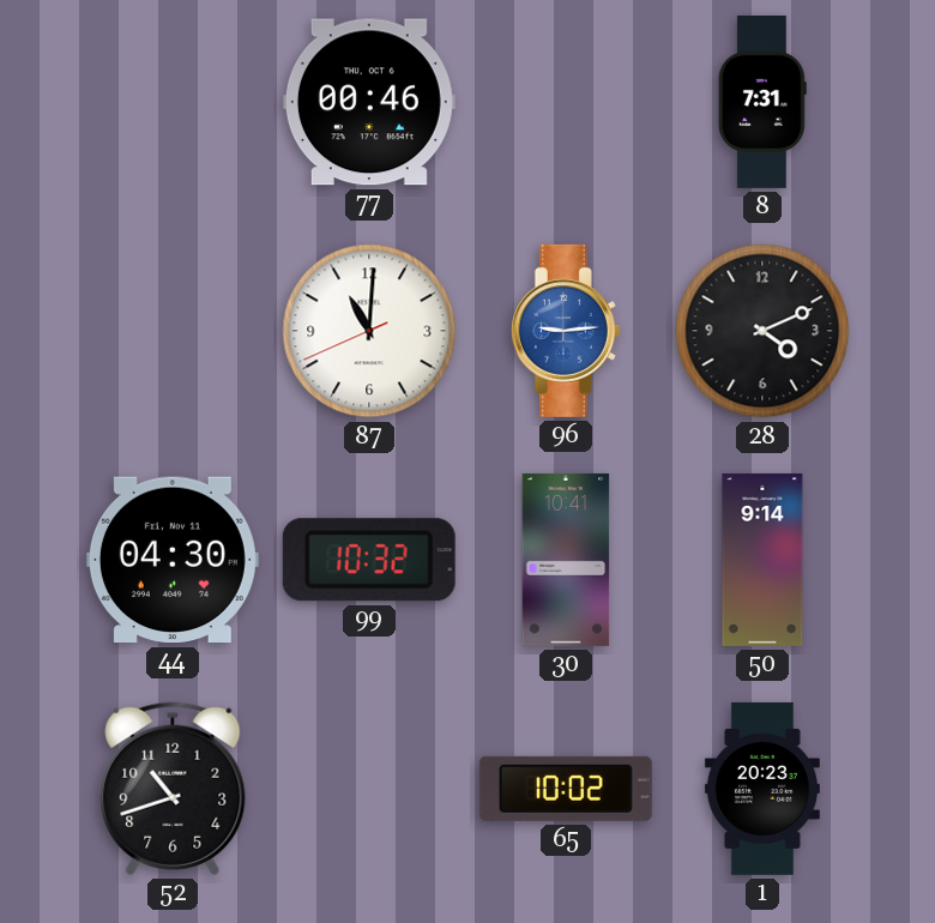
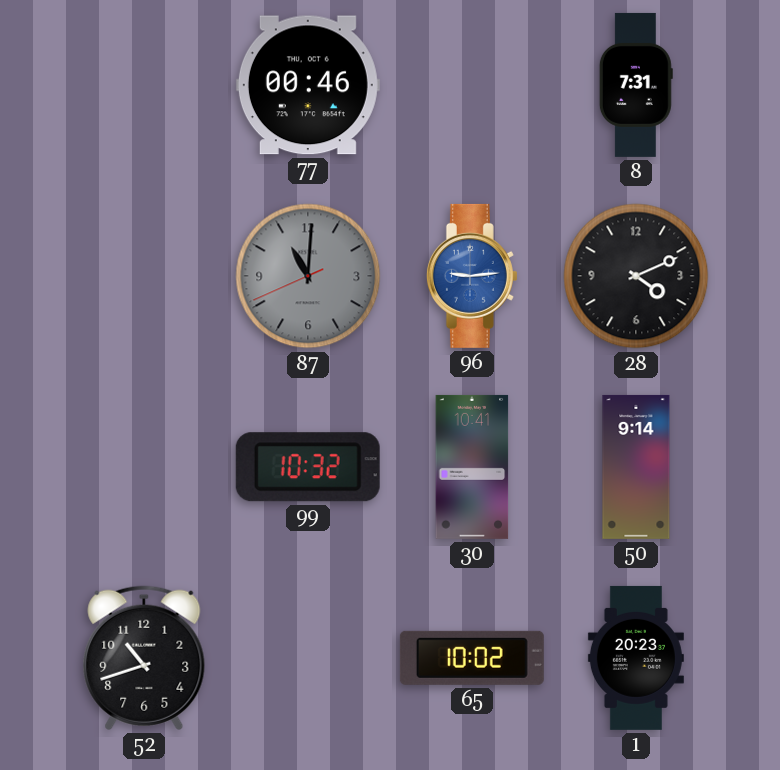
87 dial: white -> grey
44: 04:30 -> none
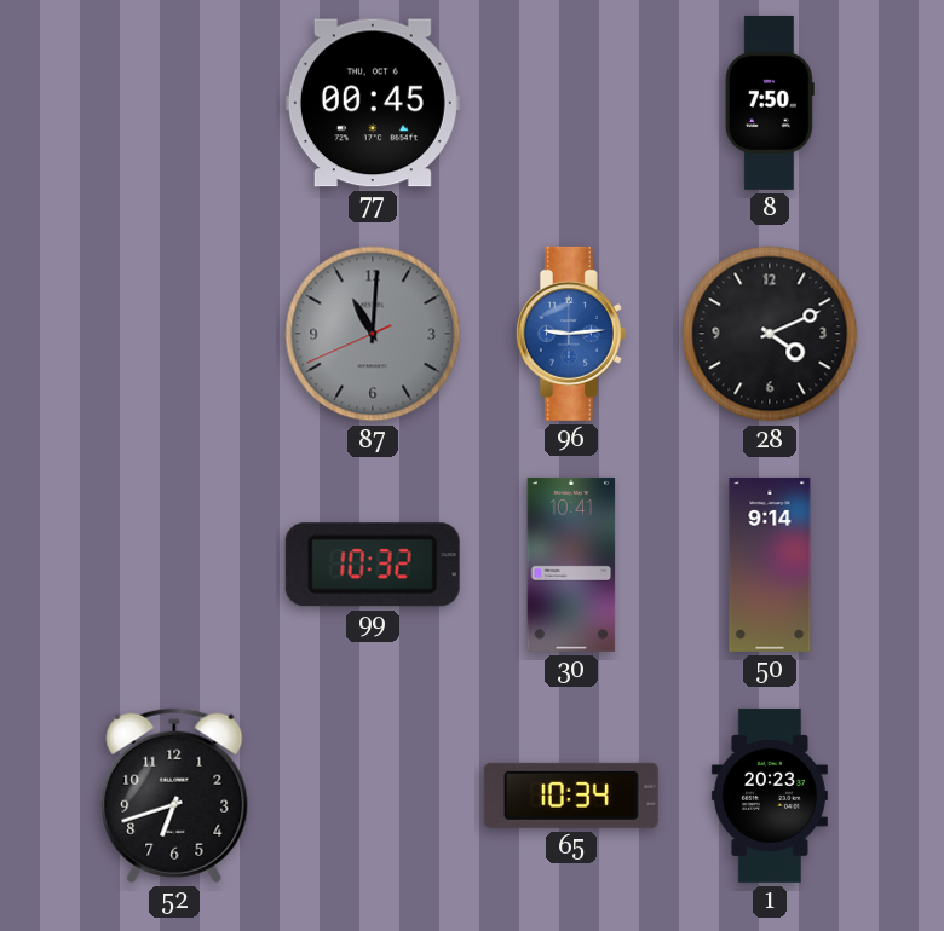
77: 00:46 -> 00:45
8: 7:31 -> 7:50
52: 10:42 -> 6:42
65: 10:02 -> 10:34
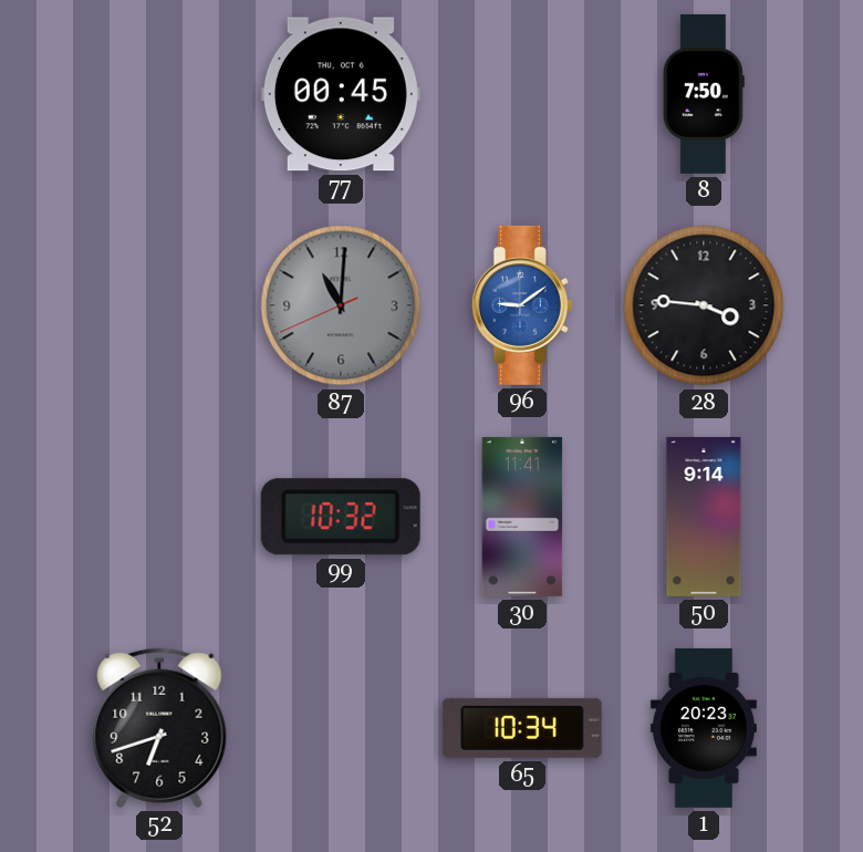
96: 9:14 -> 9:09
28: 4:11 -> 3:46
30: 10:41 -> 11:41
